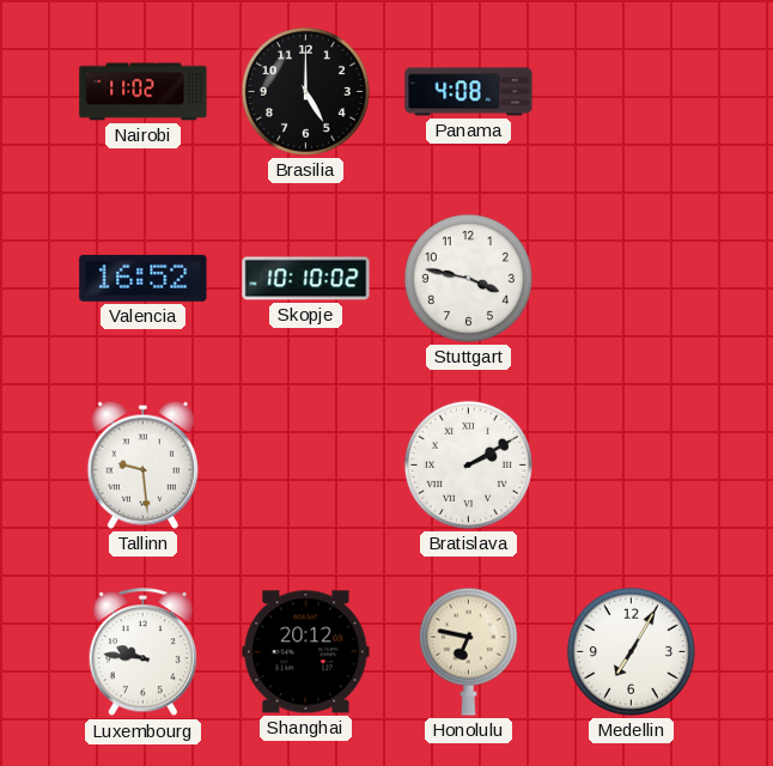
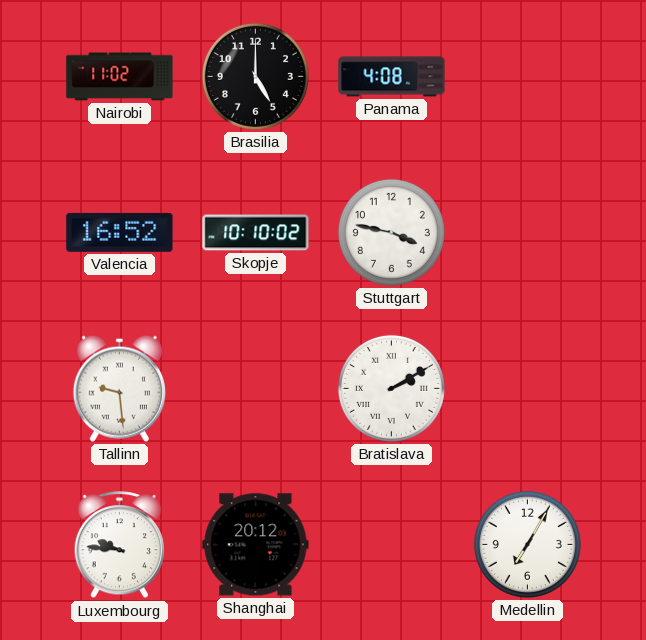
Honolulu: 6:47 -> none
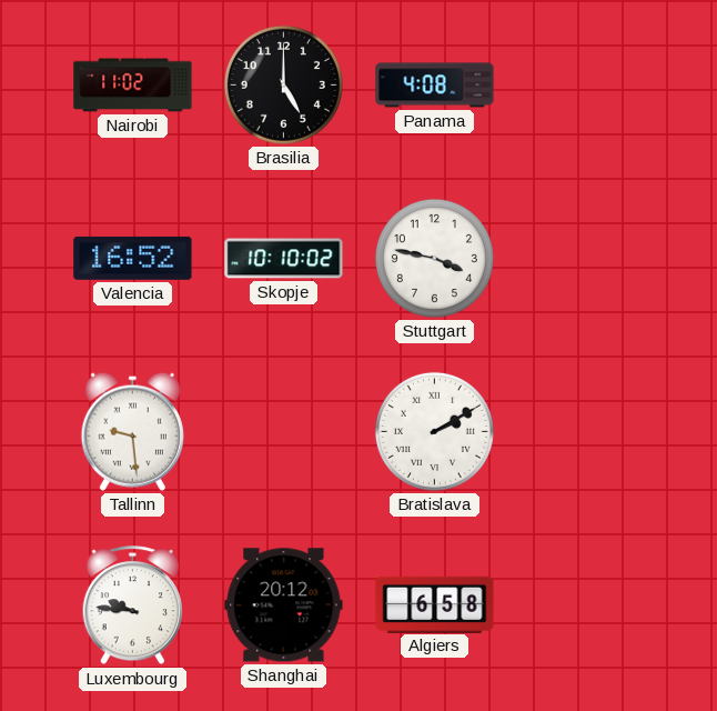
Algiers: none -> 6:58
Medellin: 7:05 -> none
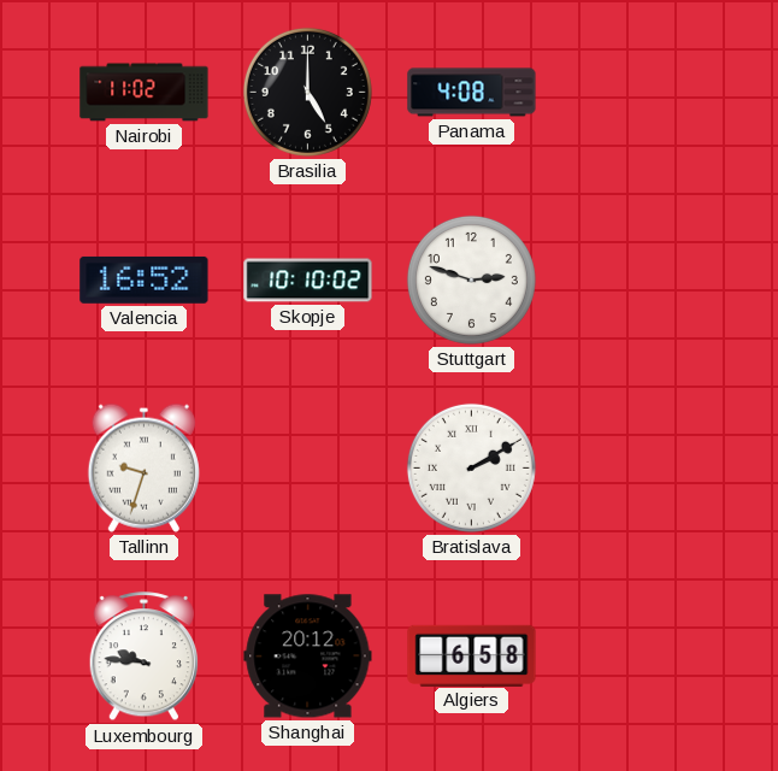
Stuttgart: 3:47 -> 2:48
Tallinn: 9:29 -> 9:33
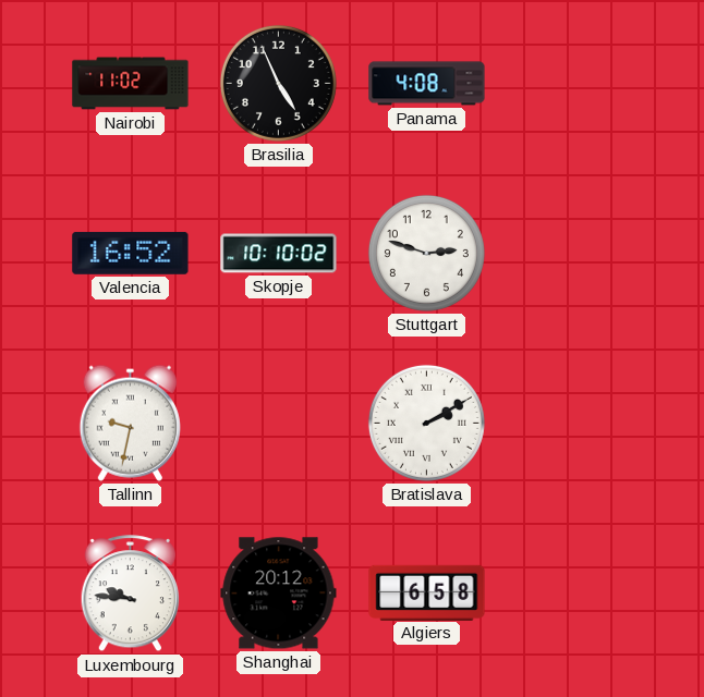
Brasilia: 5:00 -> 4:56
Tallinn: 9:33 -> 9:32
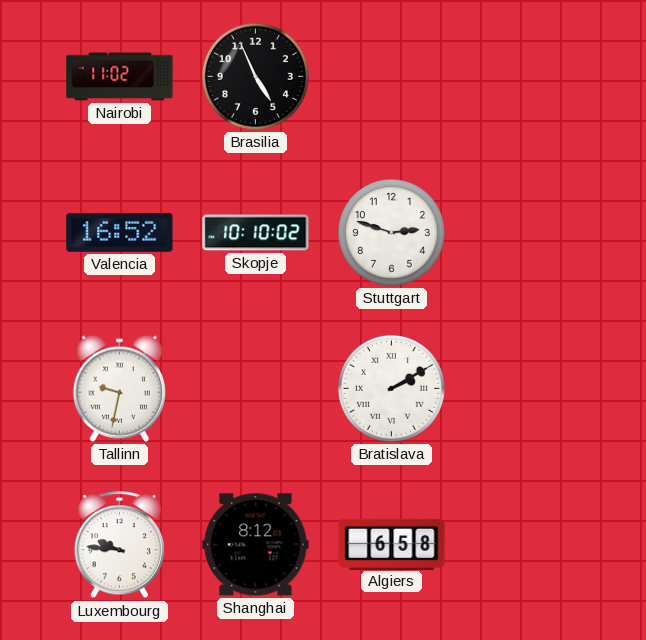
Panama: 4:08 -> none
Shanghai: 20:12 -> 8:12
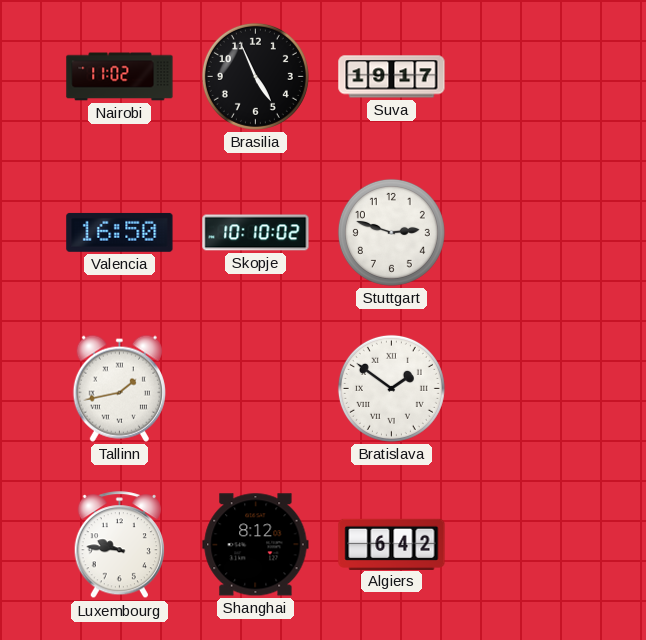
Suva: none -> 19:17
Valencia: 16:52 -> 16:50
Tallinn: 9:32 -> 1:43
Bratislava: 2:10 -> 1:51
Algiers: 6:58 -> 6:42
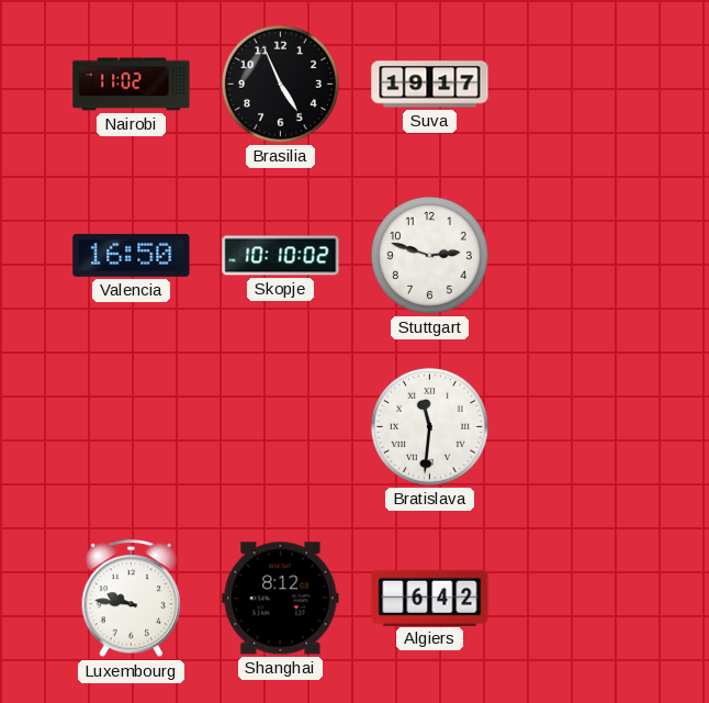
Tallinn: 1:43 -> none
Bratislava: 1:51 -> 11:31
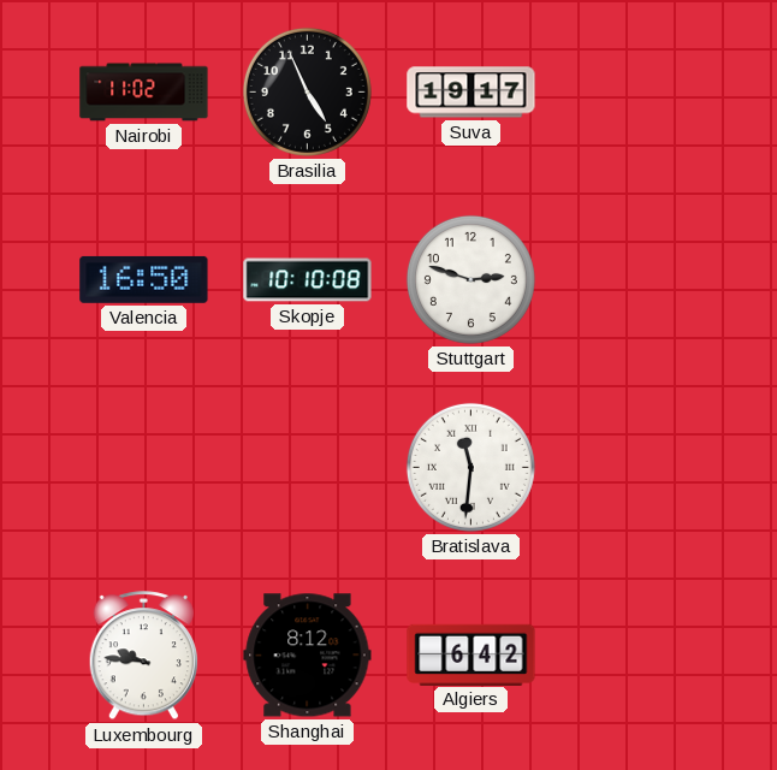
Skopje: 10:10:02 -> 10:10:08
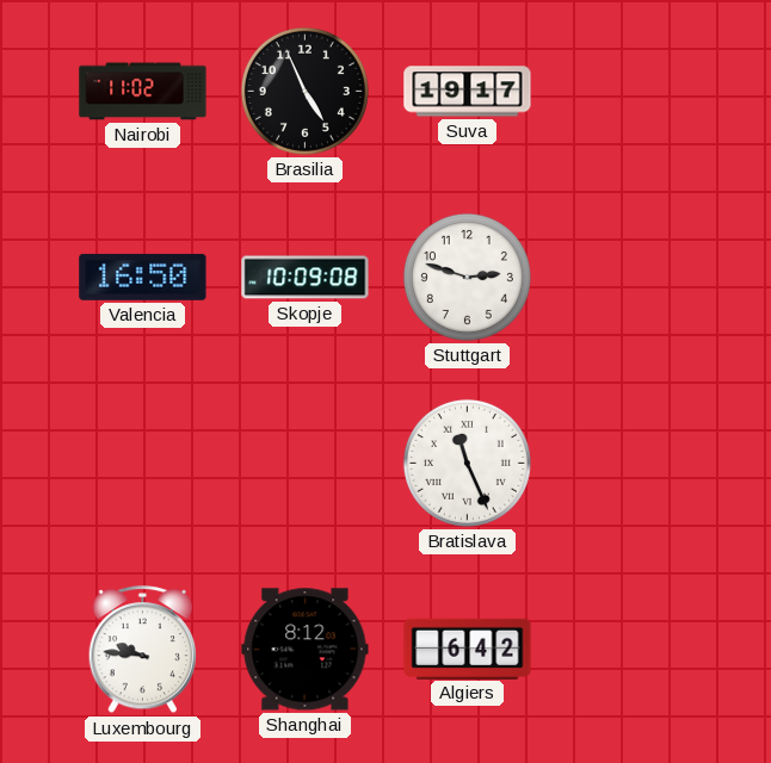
Skopje: 10:10 -> 10:09
Bratislava: 11:31 -> 11:26
